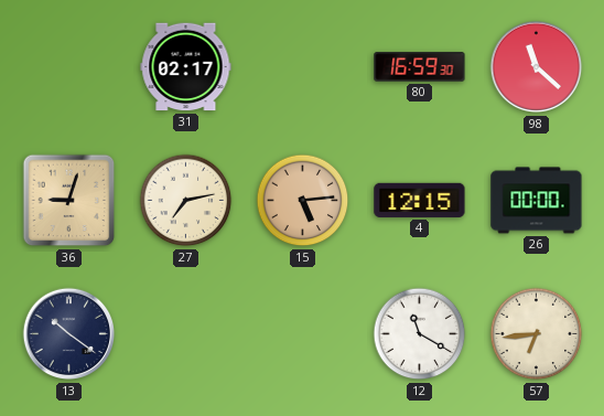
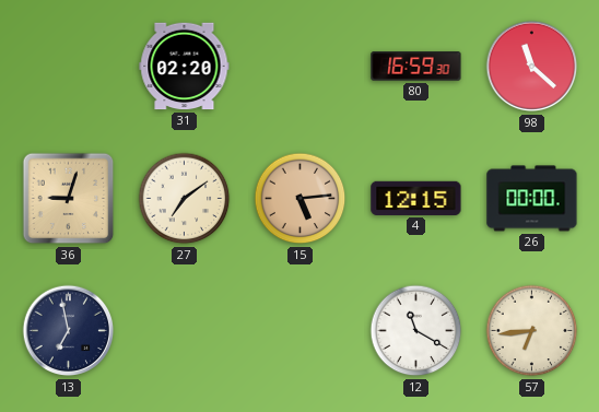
31: 02:17 -> 02:20
27: 7:13 -> 7:09
13: 10:21 -> 6:58
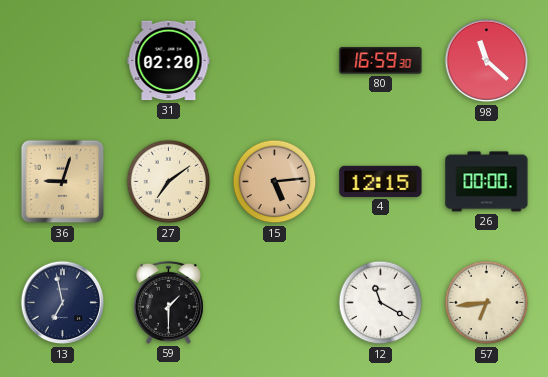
59: none -> 1:30
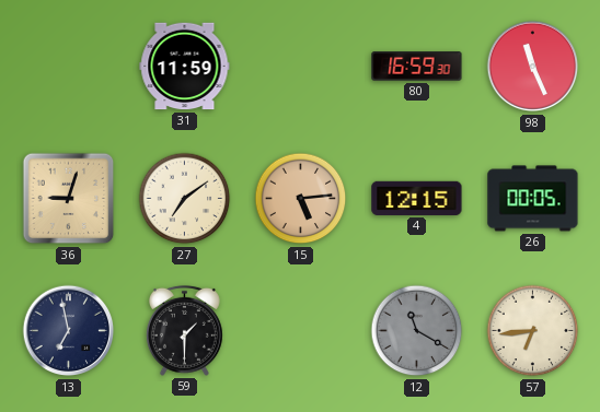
31: 02:20 -> 11:59
98: 11:22 -> 11:26
26: 00:00 -> 00:05
12 dial: white -> grey
